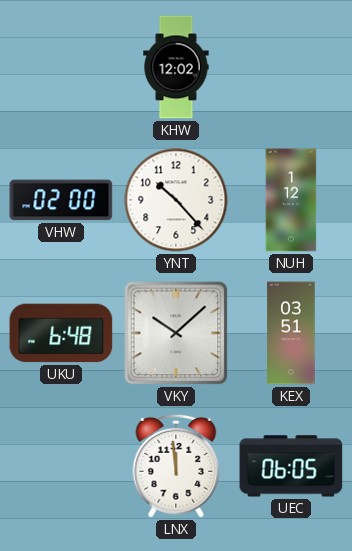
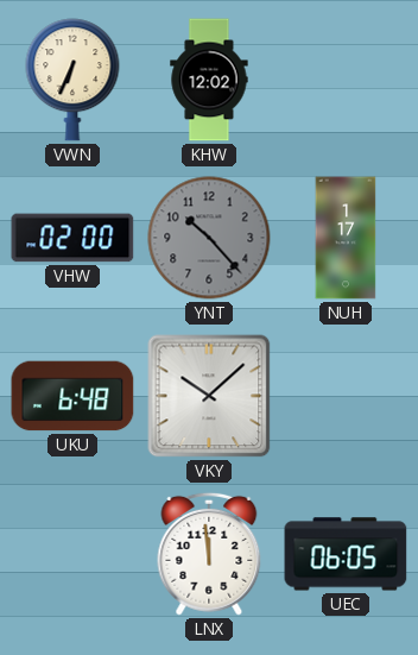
VWN: none -> 6:34
YNT dial: white -> grey
NUH: 1:12 -> 1:17
KEX: 03:51 -> none
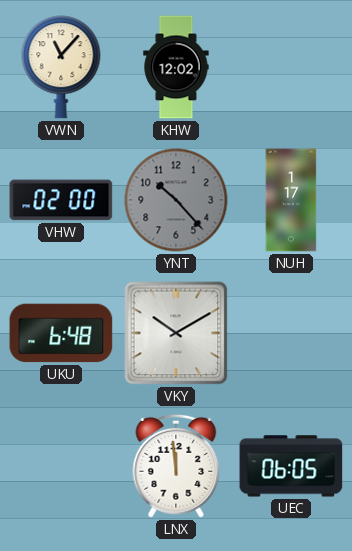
VWN: 6:34 -> 11:07
VKY: 10:08 -> 10:10
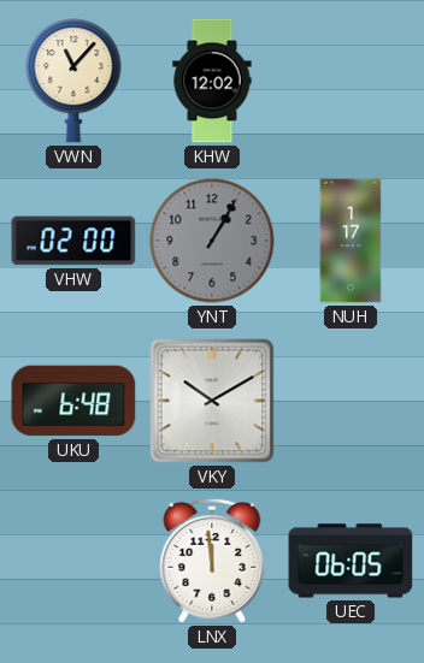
YNT: 10:23 -> 1:05
